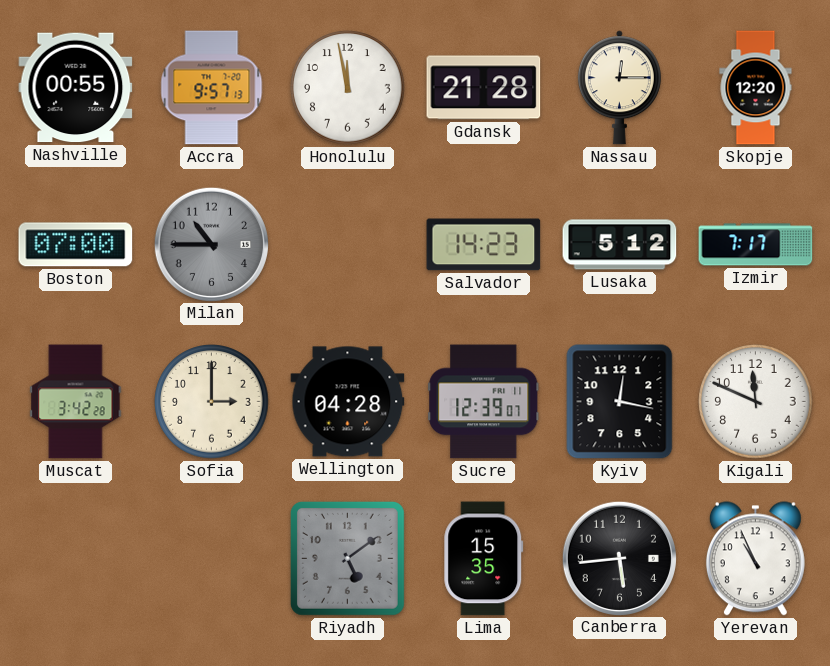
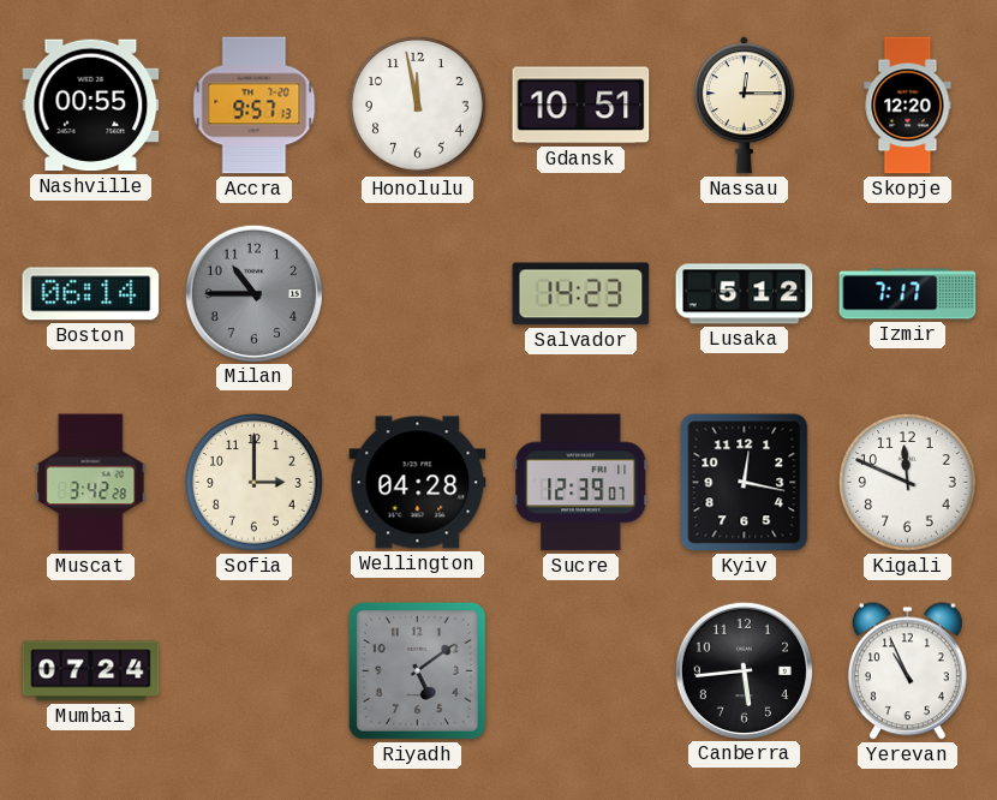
Gdansk: 21:28 -> 10:51
Boston: 07:00 -> 06:14
Mumbai: none -> 07:24
Lima: 15:35 -> none
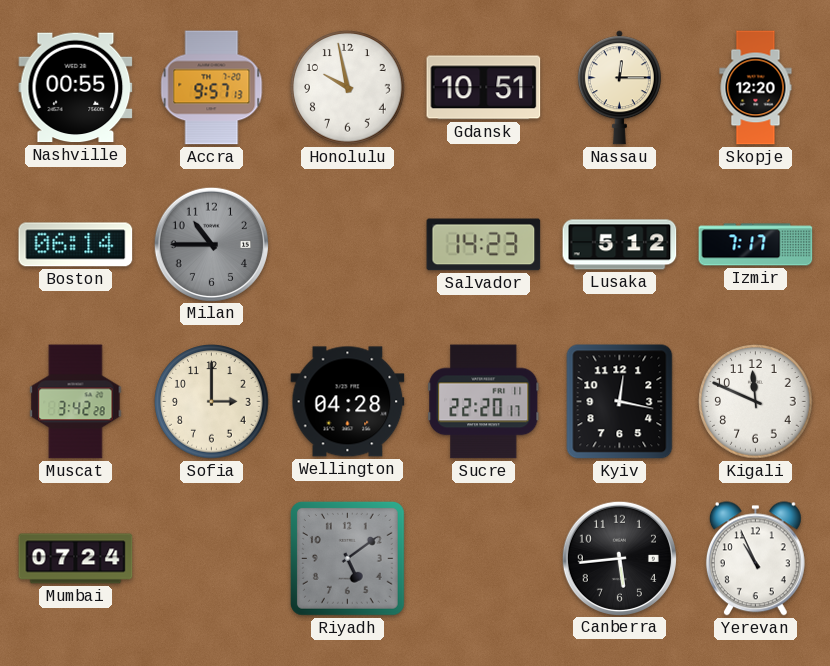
Honolulu: 11:58 -> 9:58
Sucre: 12:39 -> 22:20
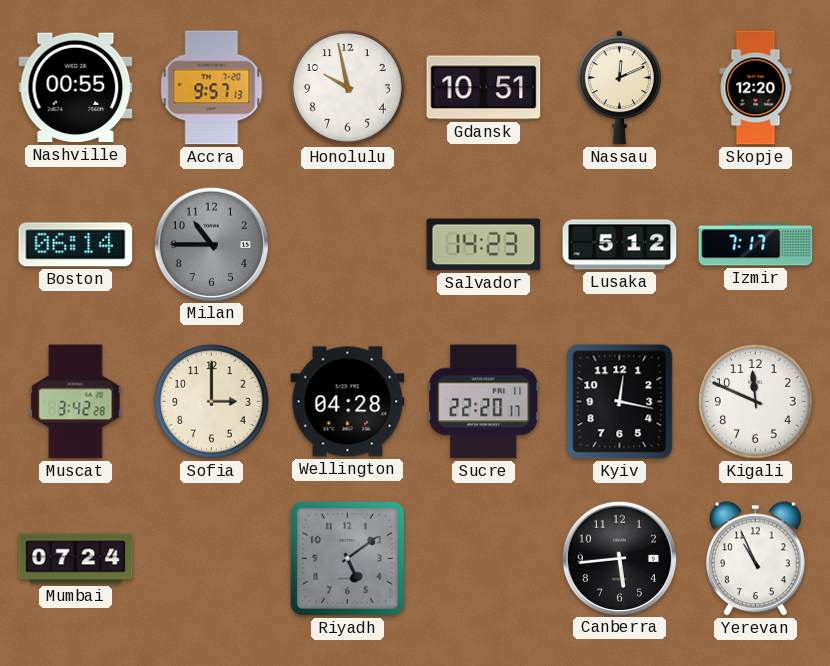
Nassau: 12:15 -> 12:11
